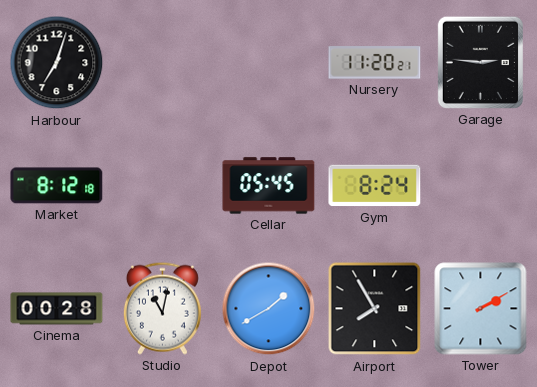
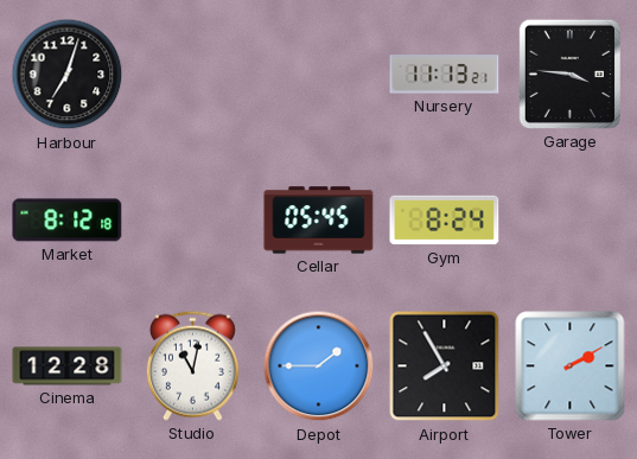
Nursery: 11:20 -> 11:13
Garage: 2:46 -> 3:46
Cinema: 00:28 -> 12:28
Depot: 1:40 -> 1:45
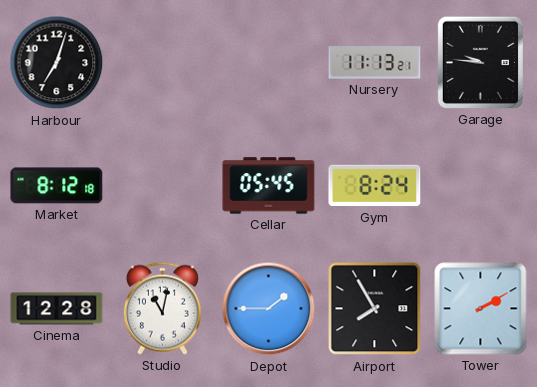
Garage: 3:46 -> 9:46
